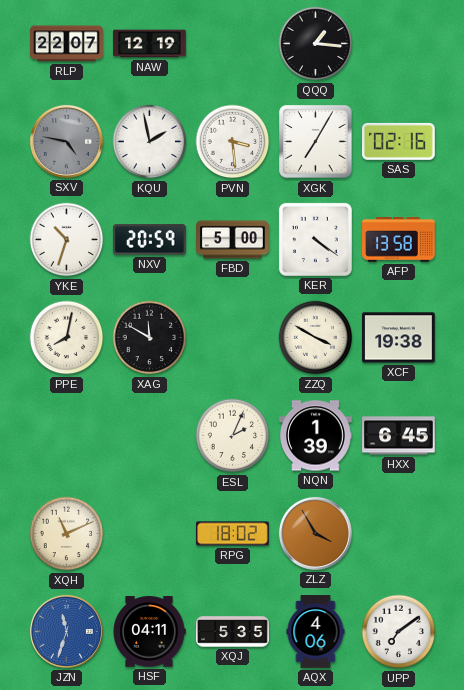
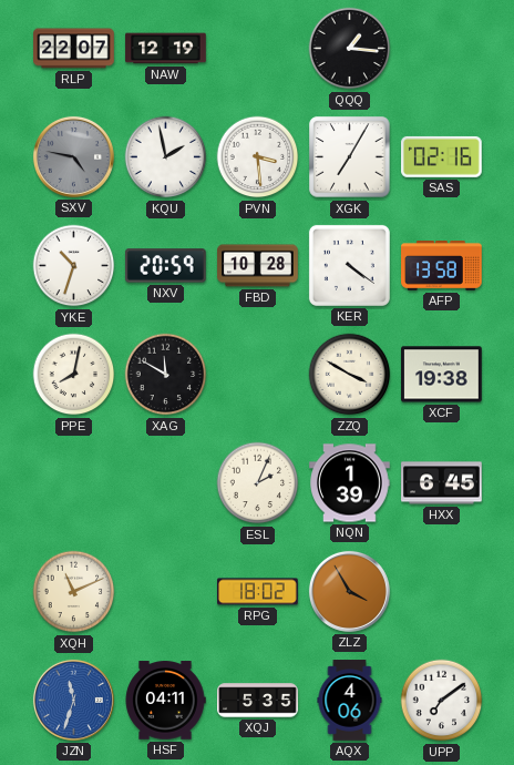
FBD: 5:00 -> 10:28
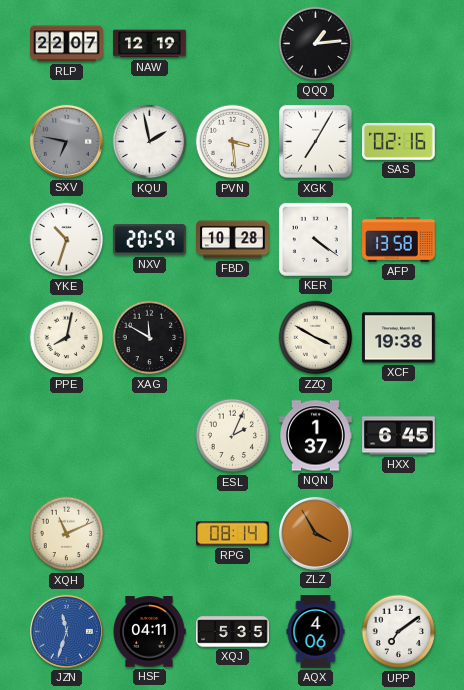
QQQ: 1:16 -> 1:14
SXV: 4:47 -> 6:47
NQN: 1:39 -> 1:37
RPG: 18:02 -> 08:14
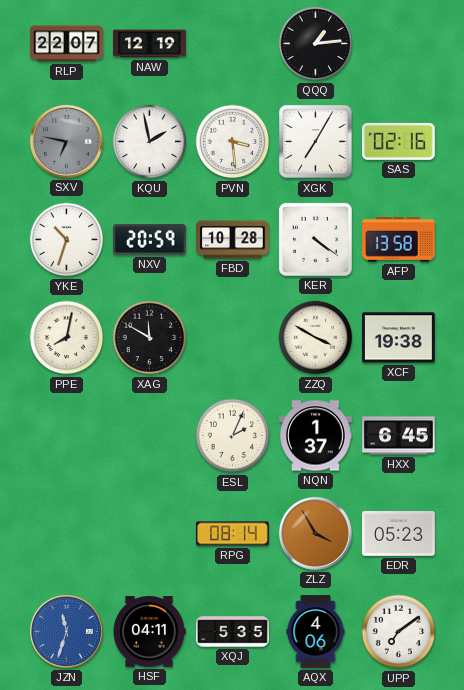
XQH: 11:11 -> none
EDR: none -> 05:23
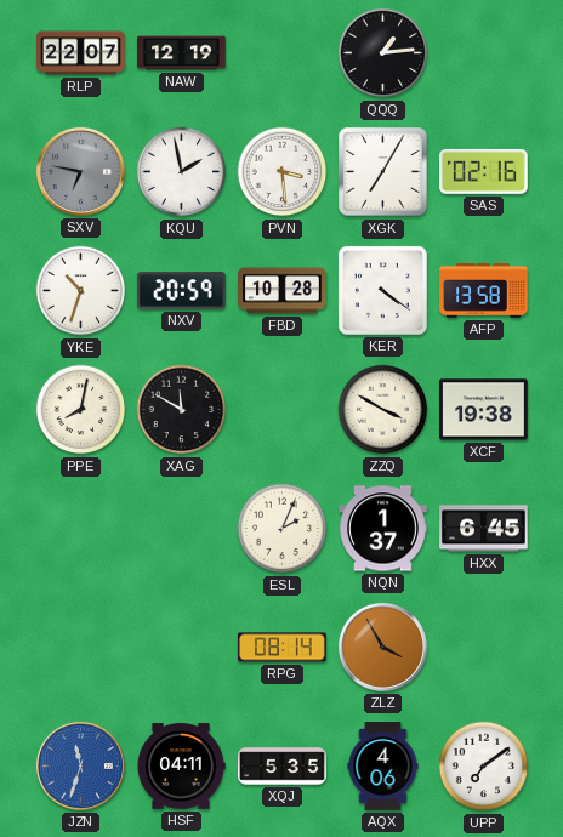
EDR: 05:23 -> none
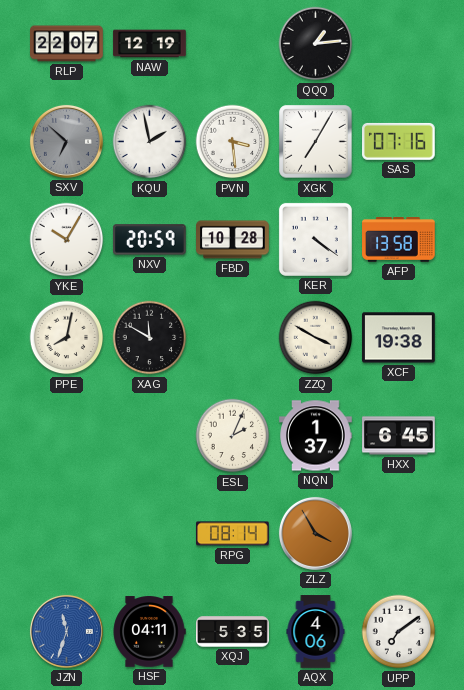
SXV: 6:47 -> 6:52
SAS: 02:16 -> 07:16
YKE: 10:33 -> 10:05
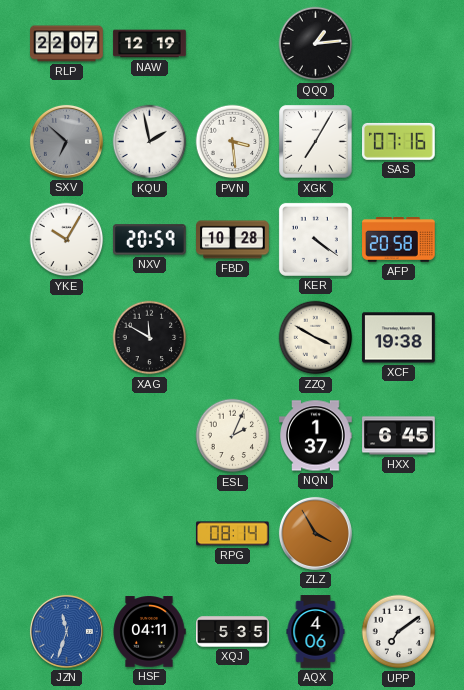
AFP: 13:58 -> 20:58
PPE: 8:02 -> none
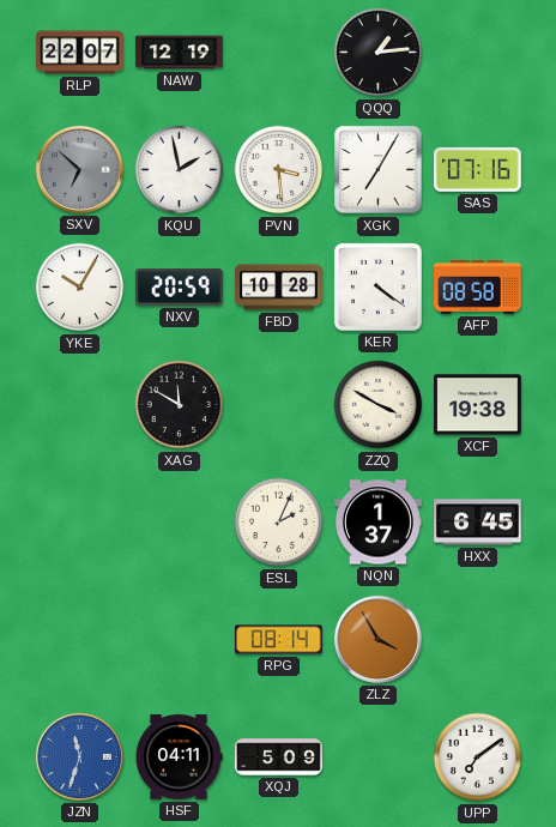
AFP: 20:58 -> 08:58
XQJ: 5:35 -> 5:09
AQX: 4:06 -> none
